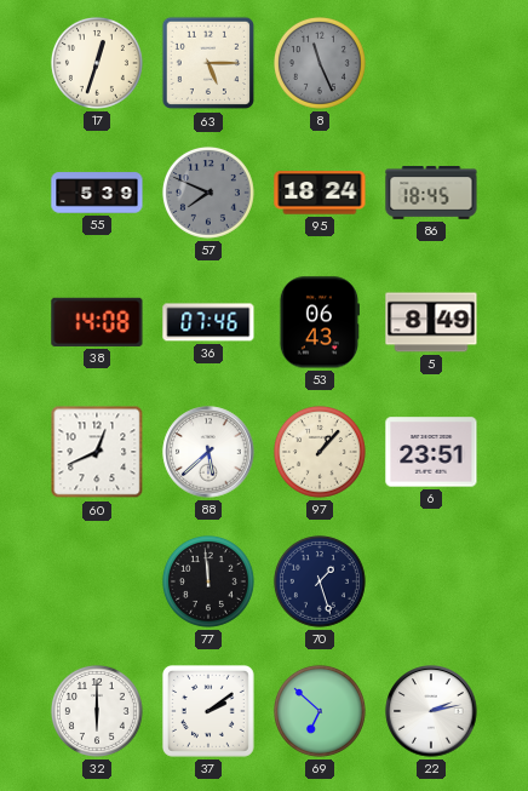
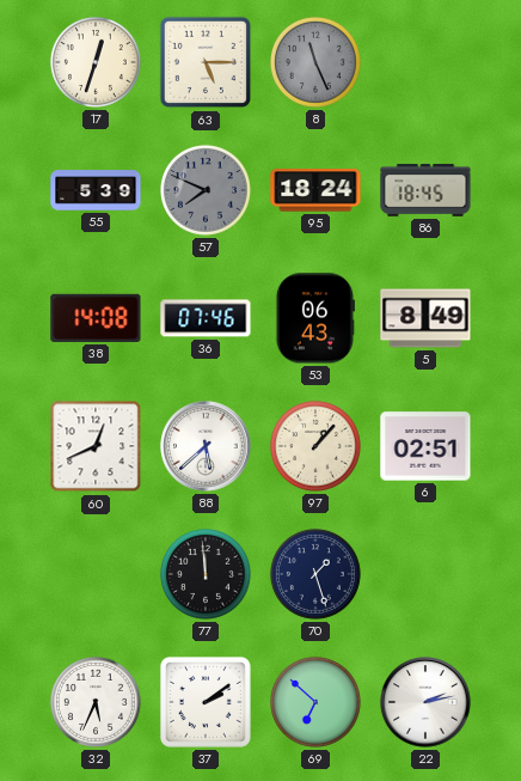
6: 23:51 -> 02:51
32: 6:00 -> 5:34
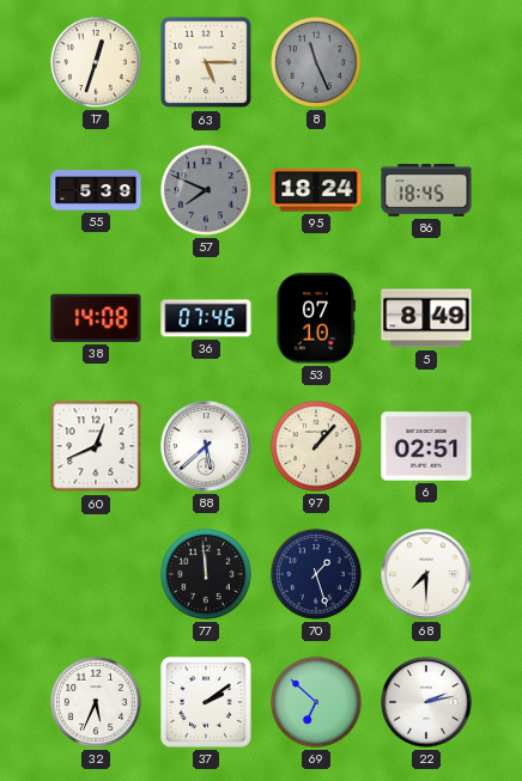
53: 06:43 -> 07:10
68: none -> 7:30
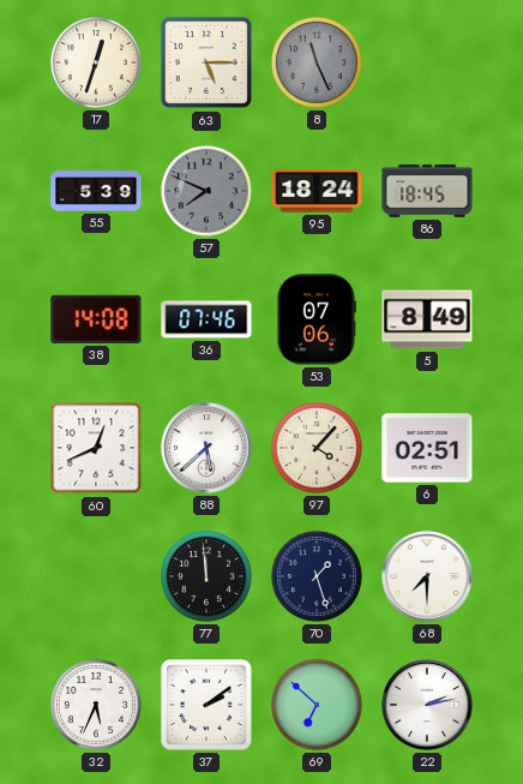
53: 07:10 -> 07:06
97: 1:07 -> 4:07
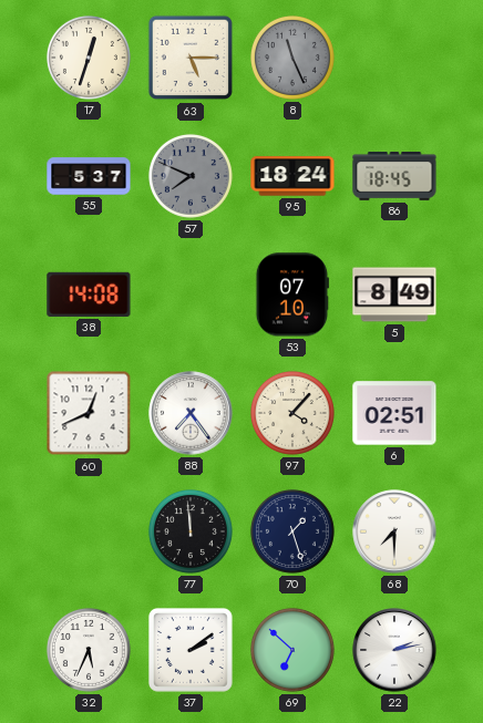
55: 5:39 -> 5:37
36: 07:46 -> none
53: 07:06 -> 07:10
88: 5:38 -> 7:24
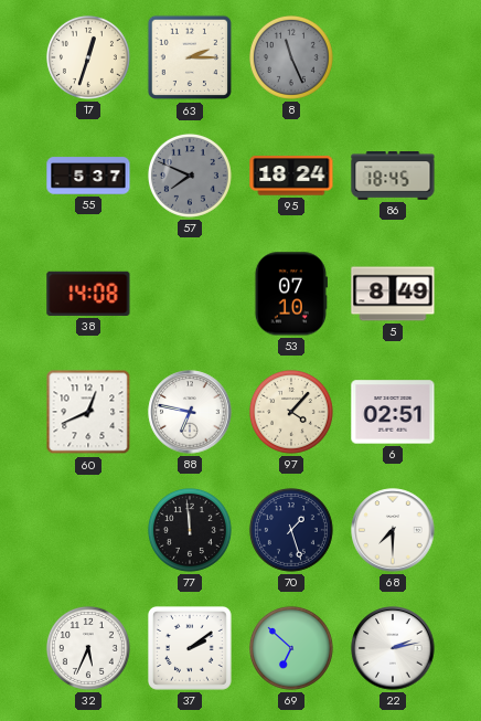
63: 5:15 -> 2:15
88: 7:24 -> 6:47
